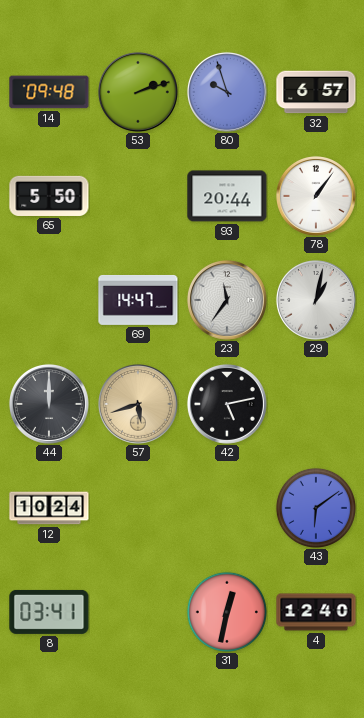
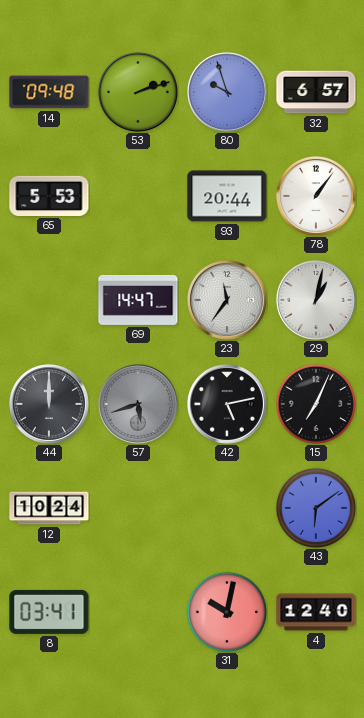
65: 5:50 -> 5:53
57 dial: champagne -> grey
15: none -> 7:04
31: 12:32 -> 10:02
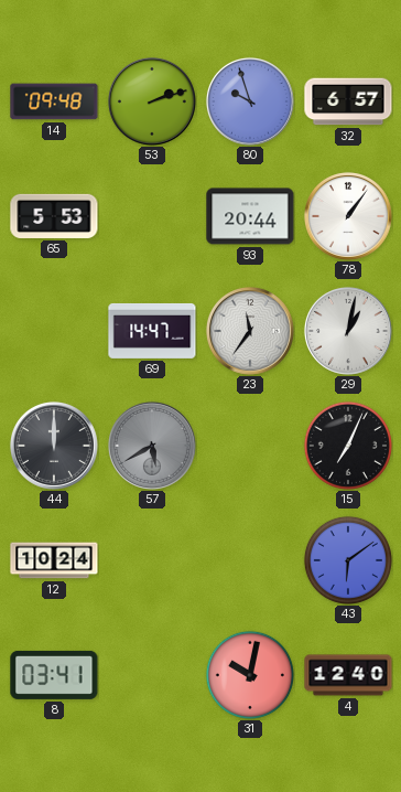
57: 5:42 -> 5:40
42: 5:13 -> none
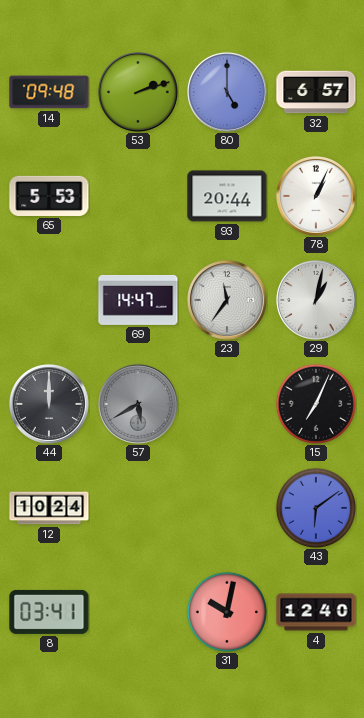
80: 9:57 -> 5:00
78: 1:06 -> 1:04
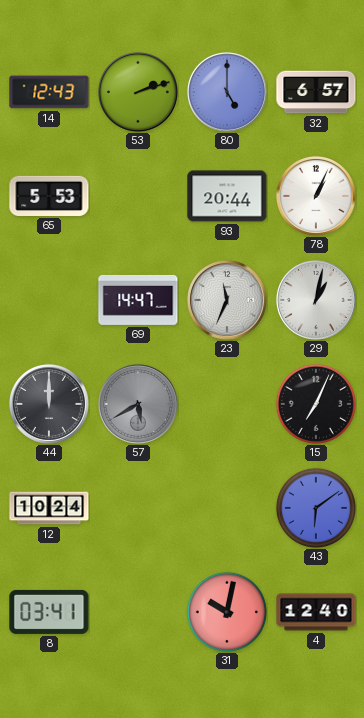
14: 09:48 -> 12:43
23: 11:36 -> 11:34
